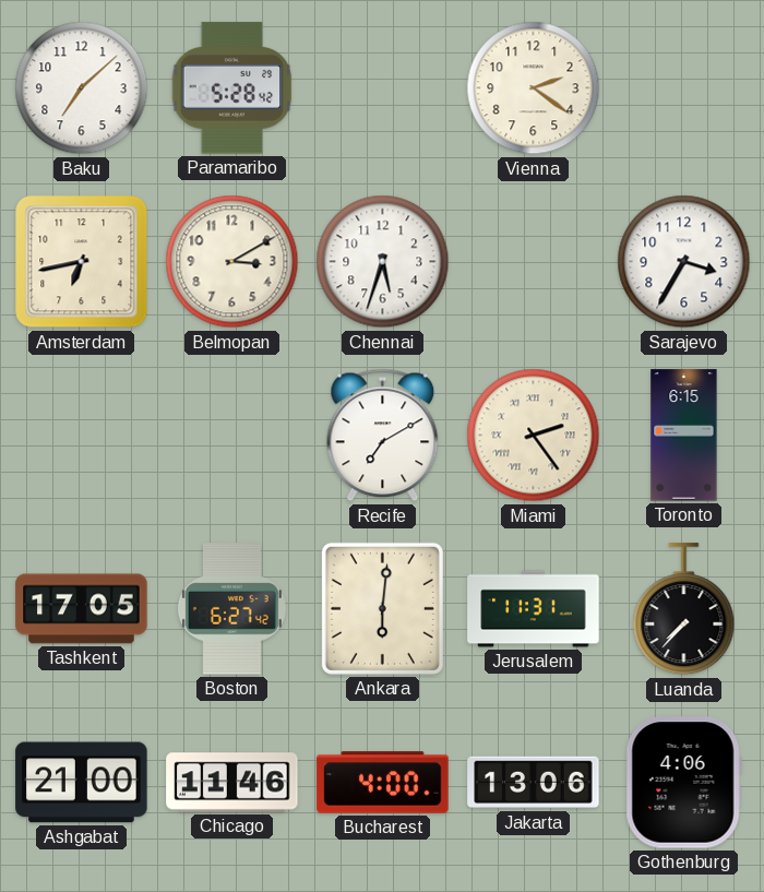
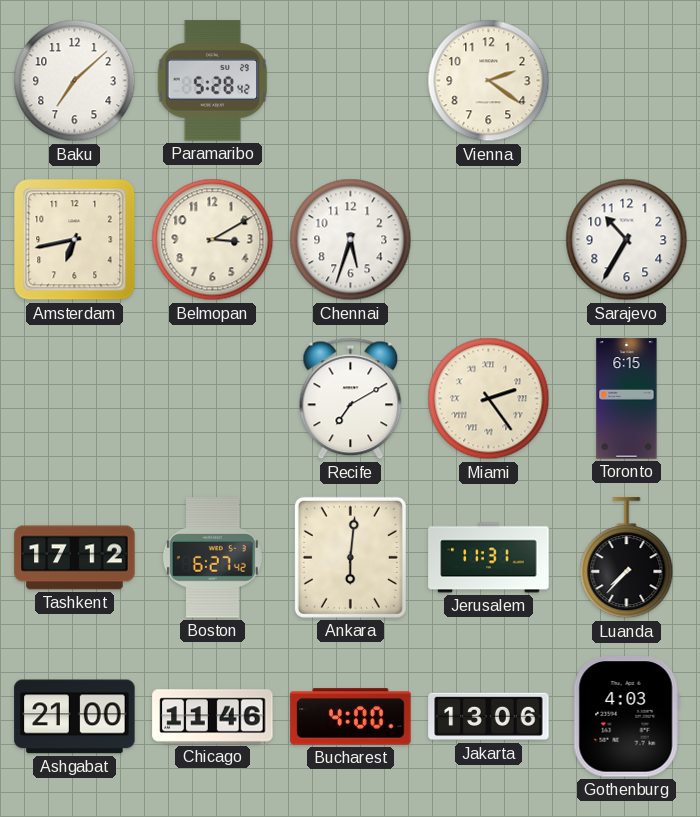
Sarajevo: 3:35 -> 10:35
Tashkent: 17:05 -> 17:12
Gothenburg: 4:06 -> 4:03
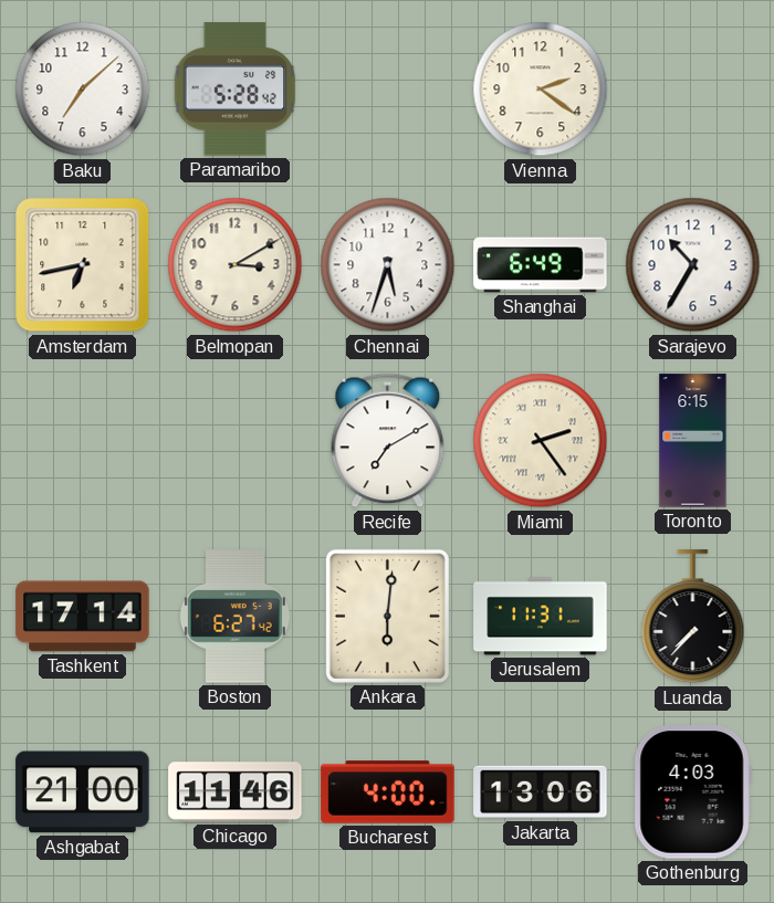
Shanghai: none -> 6:49
Tashkent: 17:12 -> 17:14
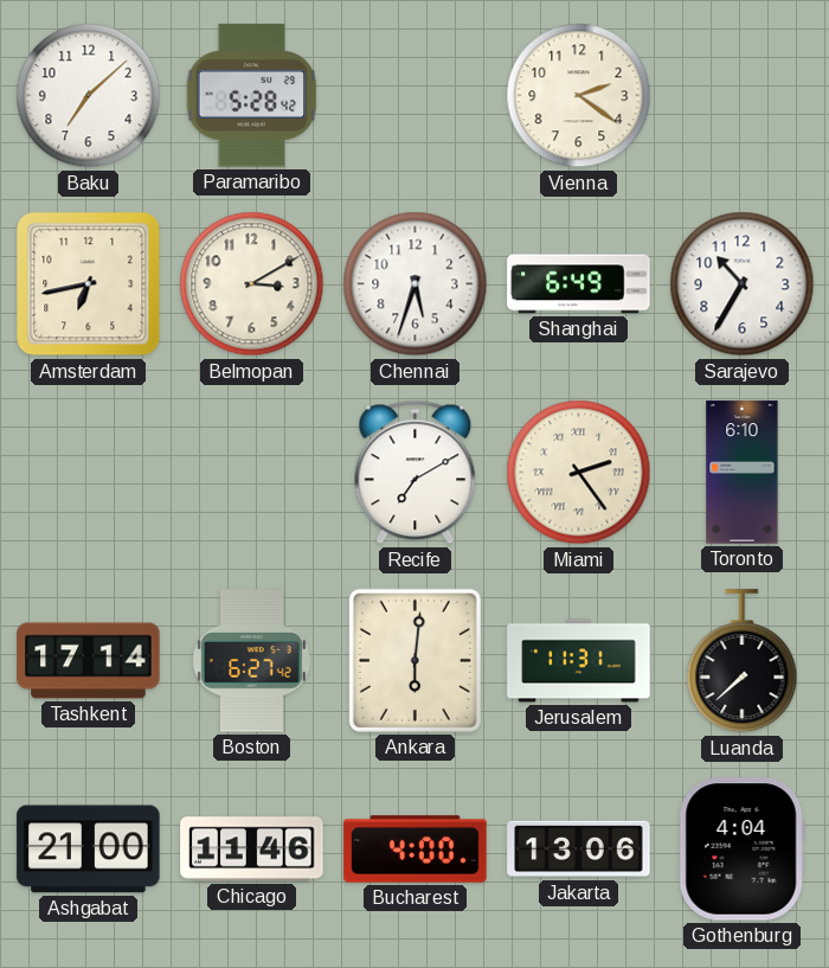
Toronto: 6:15 -> 6:10
Luanda: 7:37 -> 7:38
Gothenburg: 4:03 -> 4:04
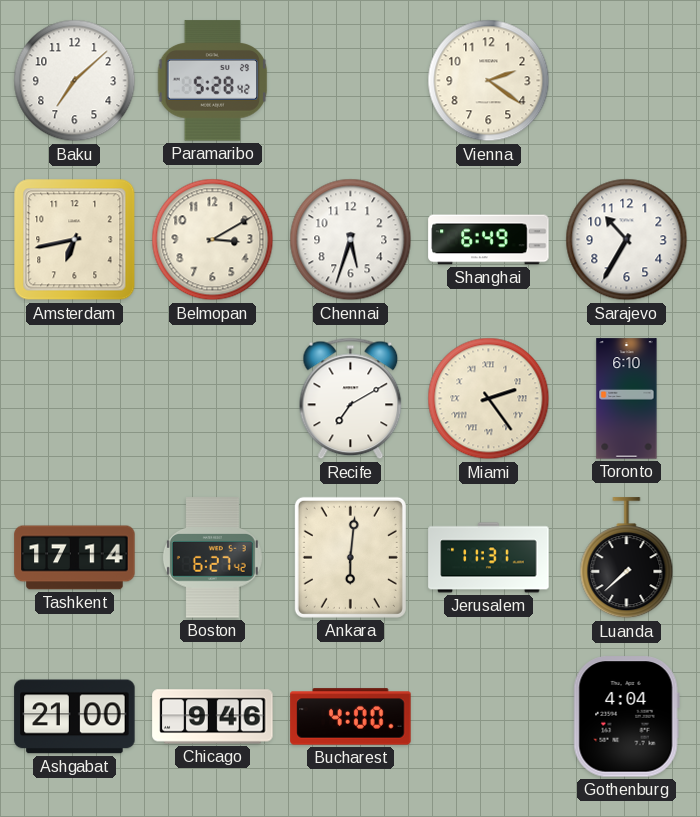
Chicago: 11:46 -> 9:46
Jakarta: 13:06 -> none
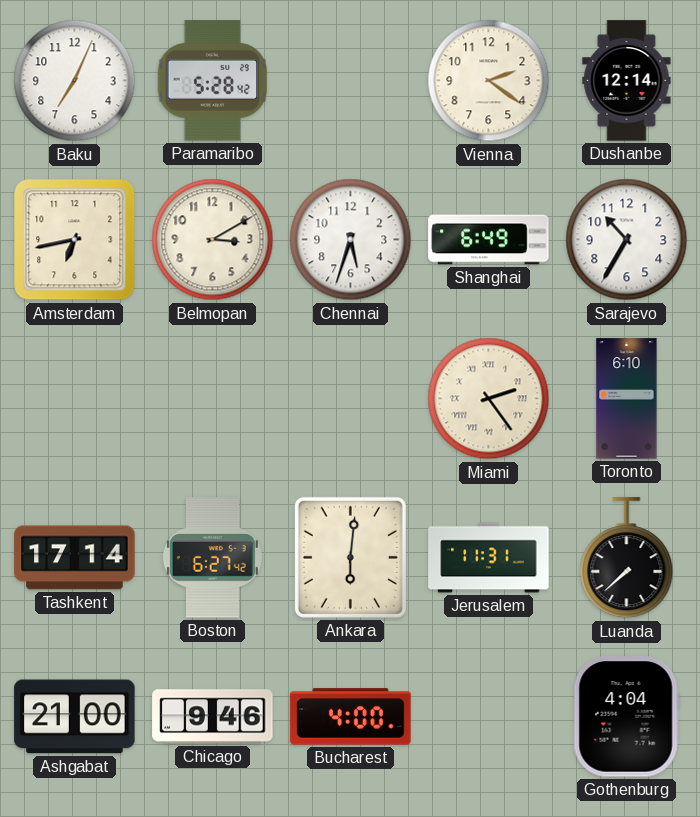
Baku: 7:08 -> 7:04
Dushanbe: none -> 12:14
Recife: 7:10 -> none
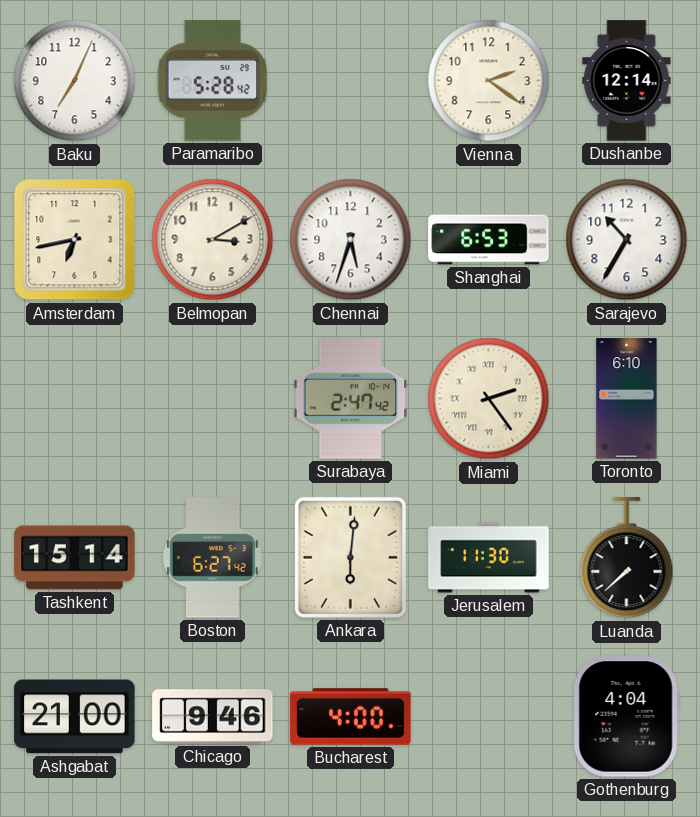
Shanghai: 6:49 -> 6:53
Surabaya: none -> 2:47
Tashkent: 17:14 -> 15:14
Jerusalem: 11:31 -> 11:30
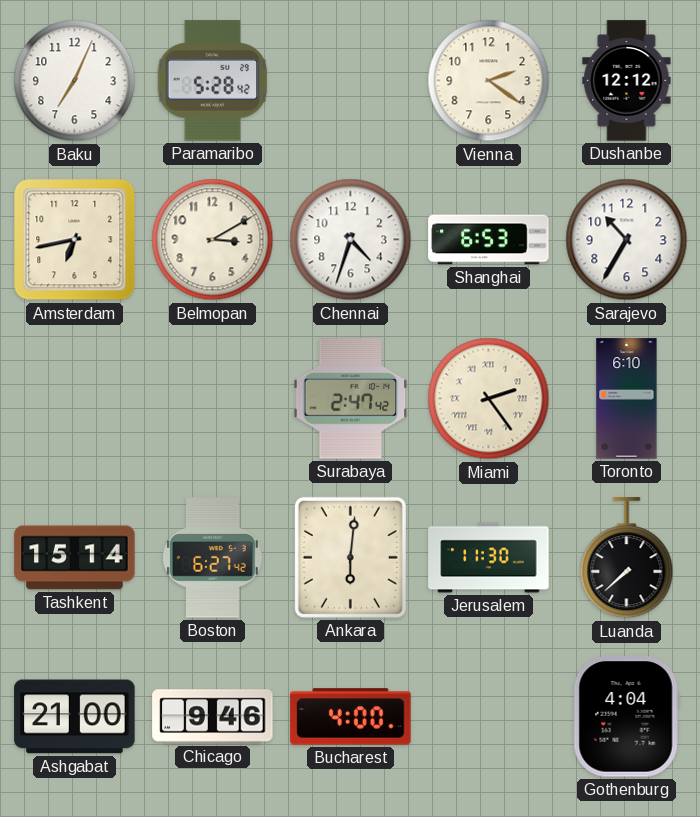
Dushanbe: 12:14 -> 12:12
Chennai: 5:33 -> 4:33
